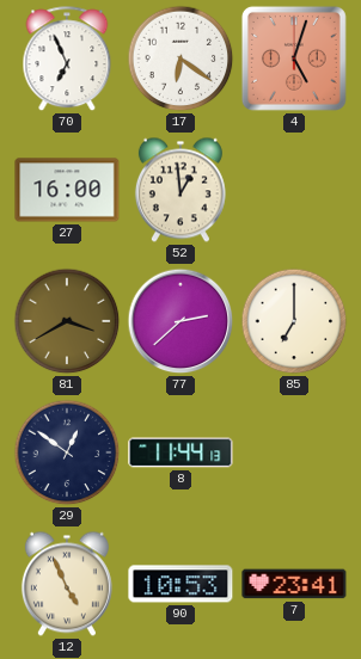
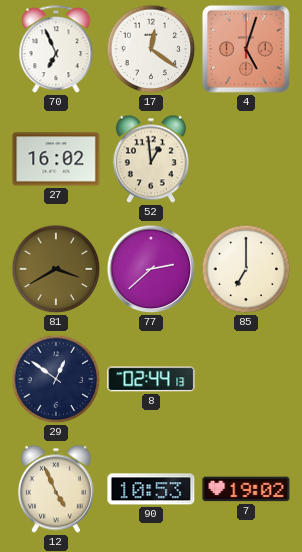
17: 6:21 -> 12:21
27: 16:00 -> 16:02
8: 11:44 -> 02:44
7: 23:41 -> 19:02
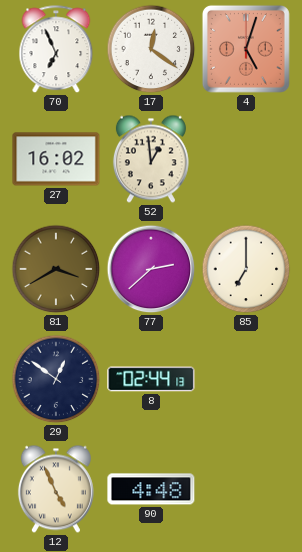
90: 10:53 -> 4:48
7: 19:02 -> none
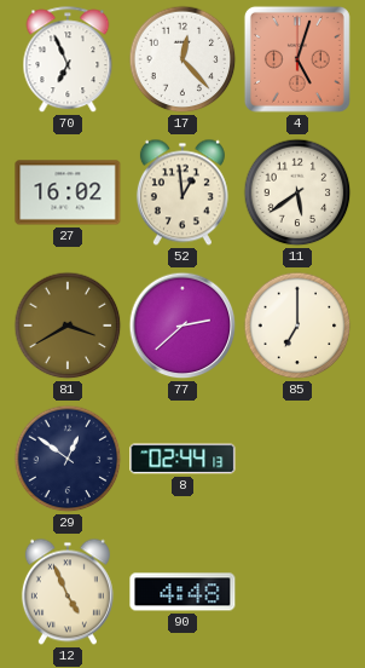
17: 12:21 -> 12:23
11: none -> 5:39
